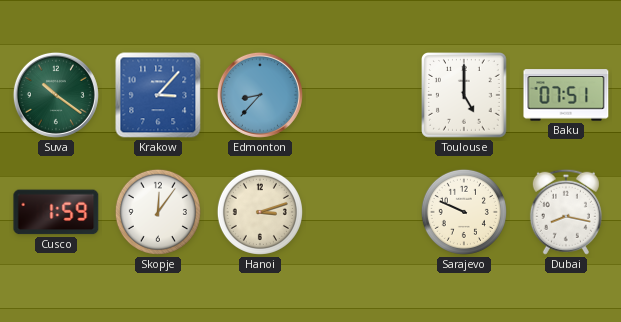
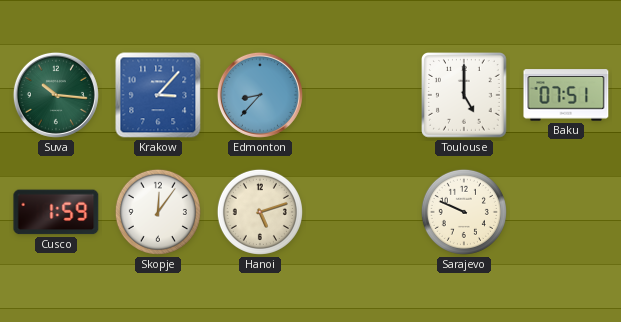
Suva: 10:21 -> 10:16
Hanoi: 3:12 -> 5:12
Dubai: 8:17 -> none
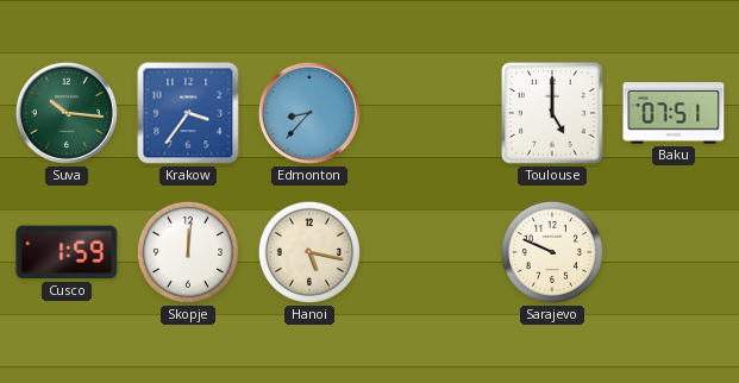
Krakow: 3:07 -> 3:36
Skopje: 12:06 -> 12:01
Hanoi: 5:12 -> 5:17
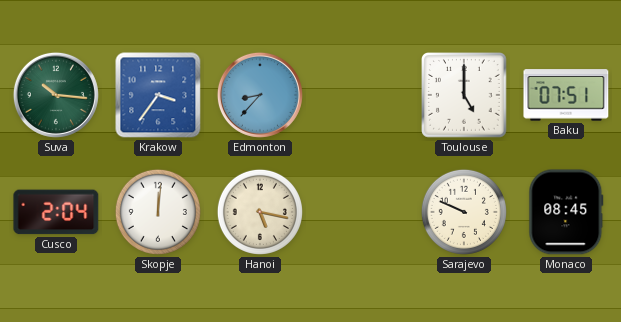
Cusco: 1:59 -> 2:04
Monaco: none -> 08:45
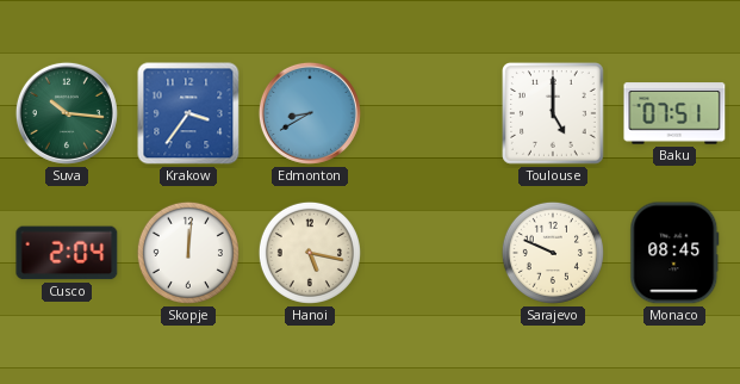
Edmonton: 8:37 -> 8:40
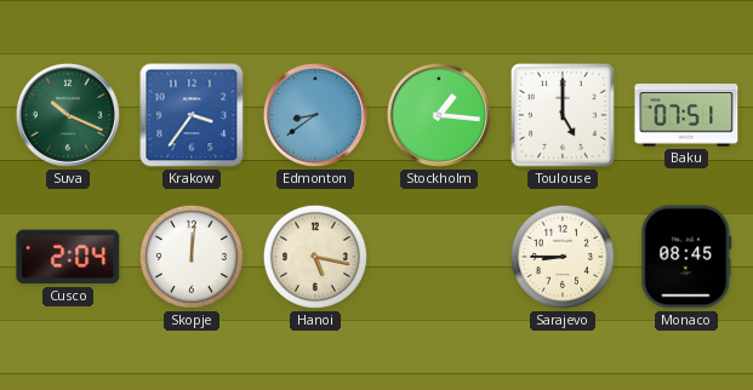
Suva: 10:16 -> 10:19
Edmonton: 8:40 -> 8:39
Stockholm: none -> 1:16
Sarajevo: 9:49 -> 8:45
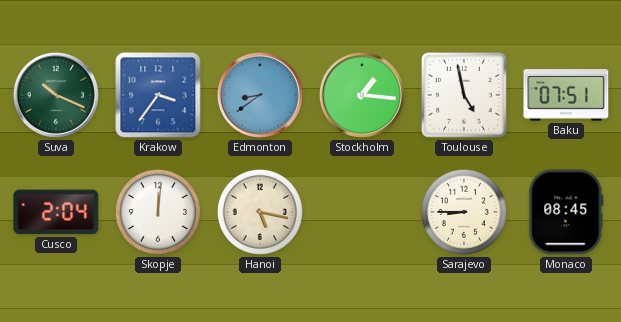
Toulouse: 5:00 -> 4:58
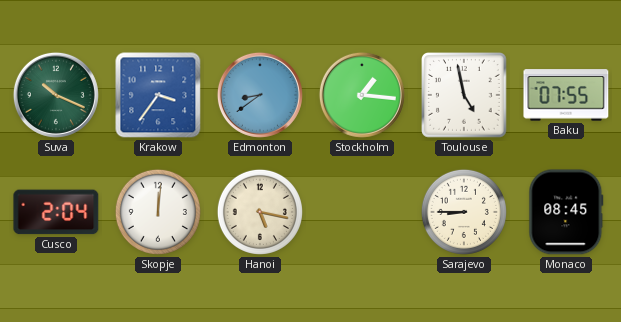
Baku: 07:51 -> 07:55
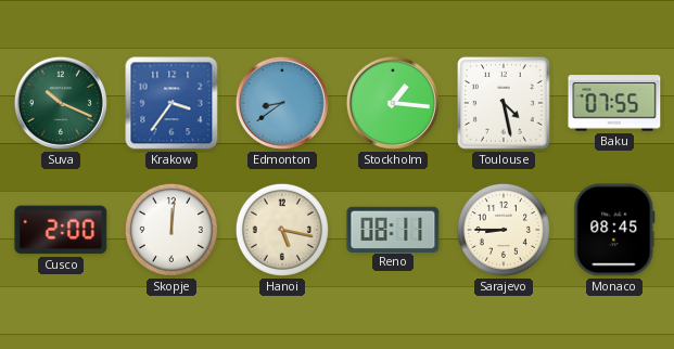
Toulouse: 4:58 -> 4:28
Cusco: 2:04 -> 2:00
Reno: none -> 08:11
